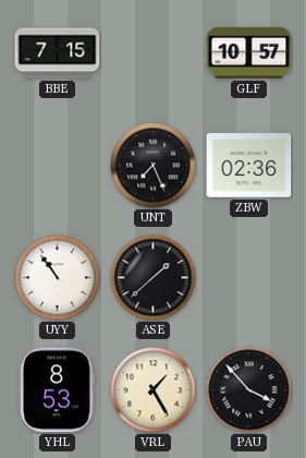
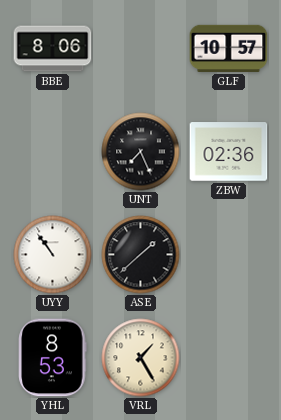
BBE: 7:15 -> 8:06
PAU: 3:53 -> none
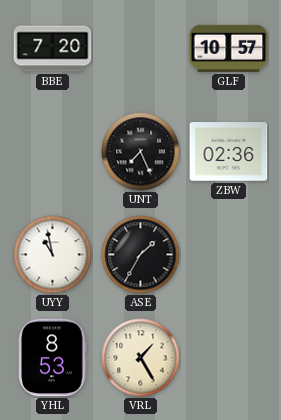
BBE: 8:06 -> 7:20
UYY: 10:54 -> 10:58
ASE: 1:38 -> 1:35
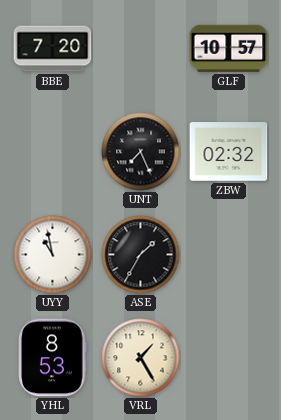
ZBW: 02:36 -> 02:32
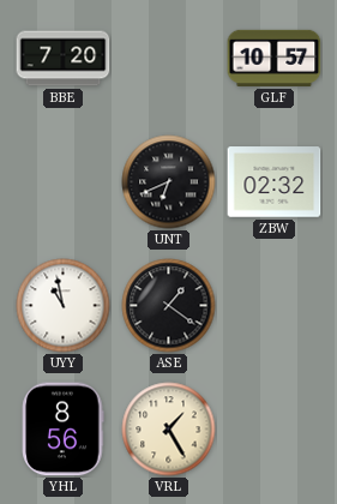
UNT: 7:26 -> 6:41
ASE: 1:35 -> 1:21
YHL: 8:53 -> 8:56
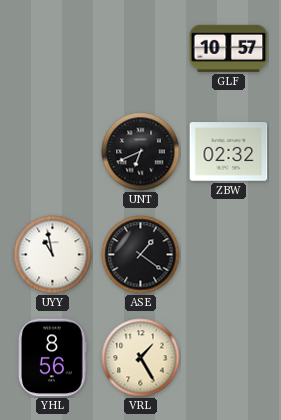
BBE: 7:20 -> none
